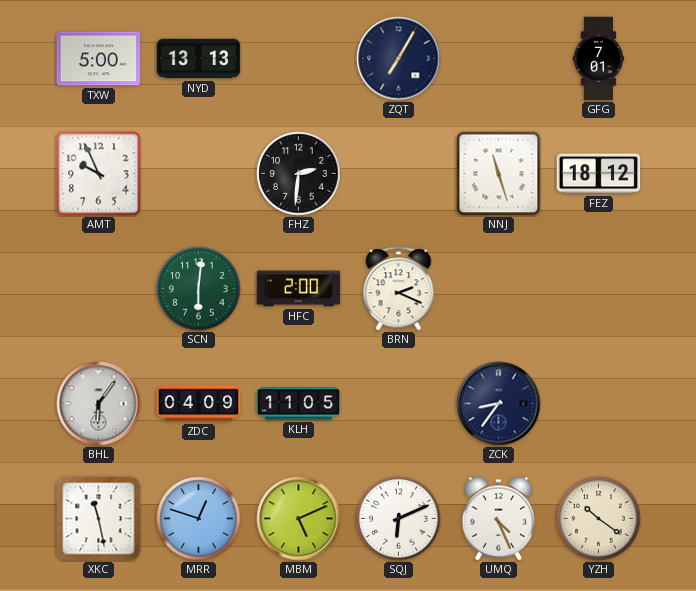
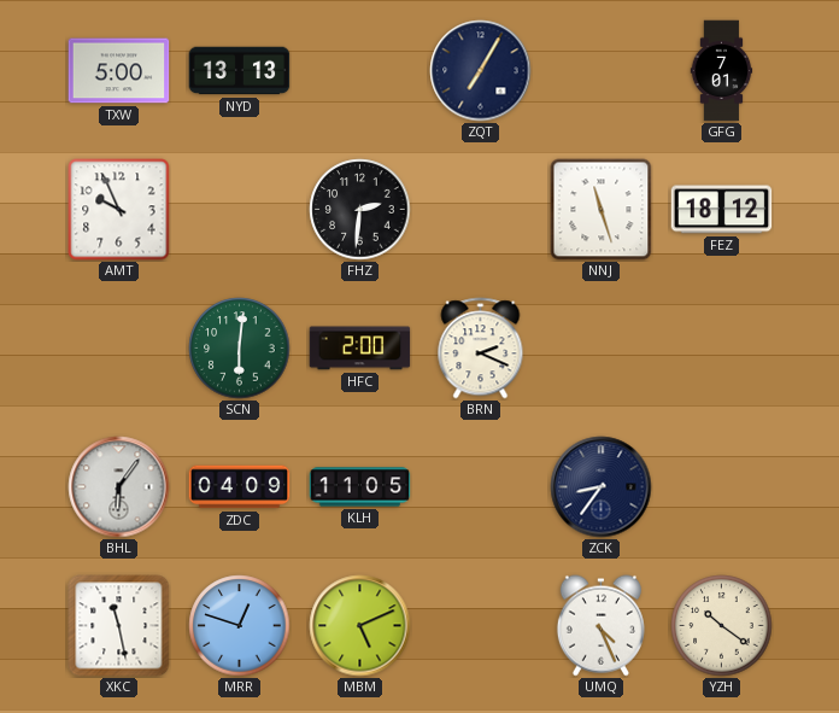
SQJ: 6:11 -> none
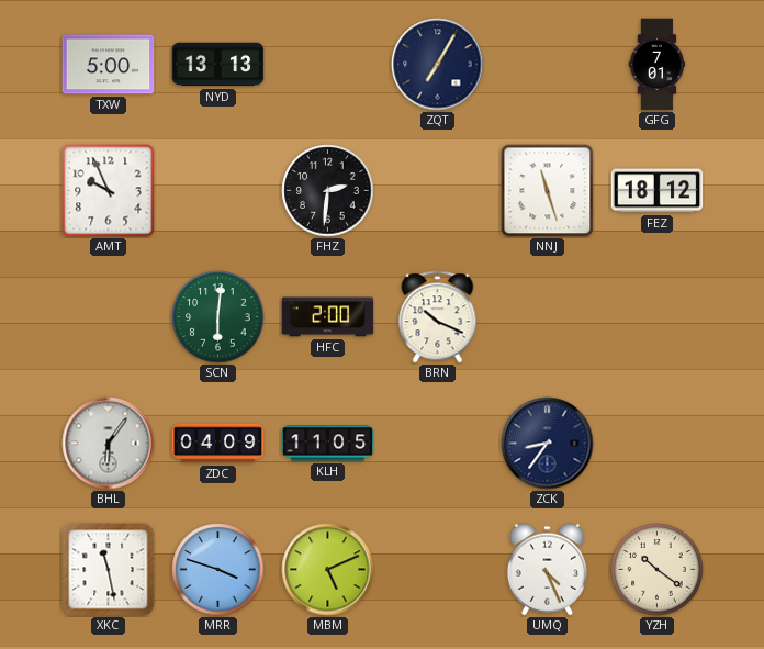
BRN: 2:19 -> 10:19
MRR: 12:48 -> 3:48
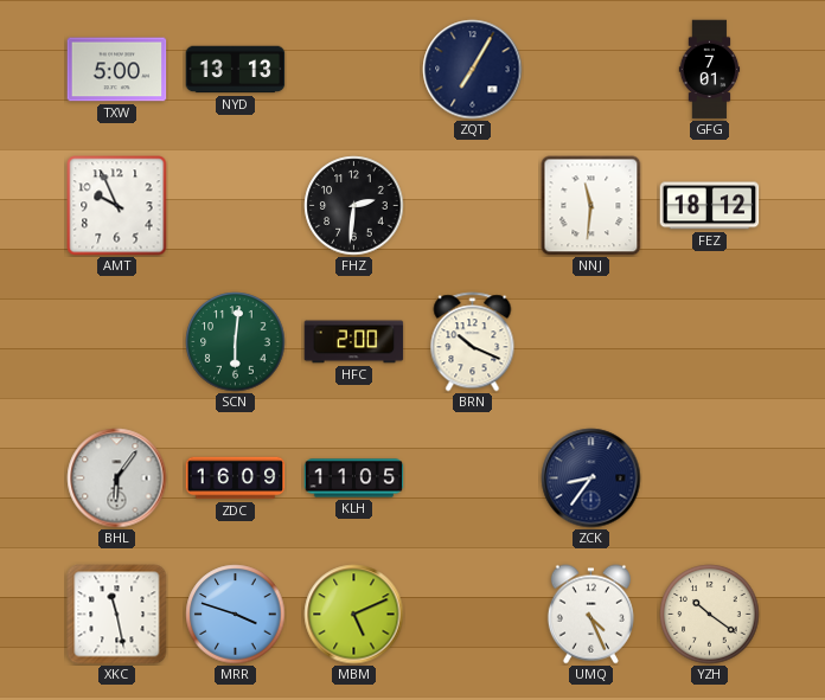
NNJ: 11:27 -> 11:31
ZDC: 04:09 -> 16:09
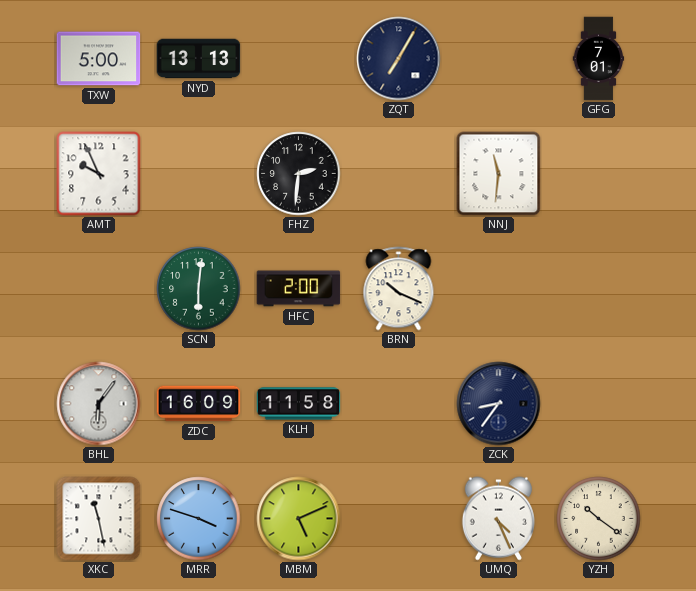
FEZ: 18:12 -> none
KLH: 11:05 -> 11:58
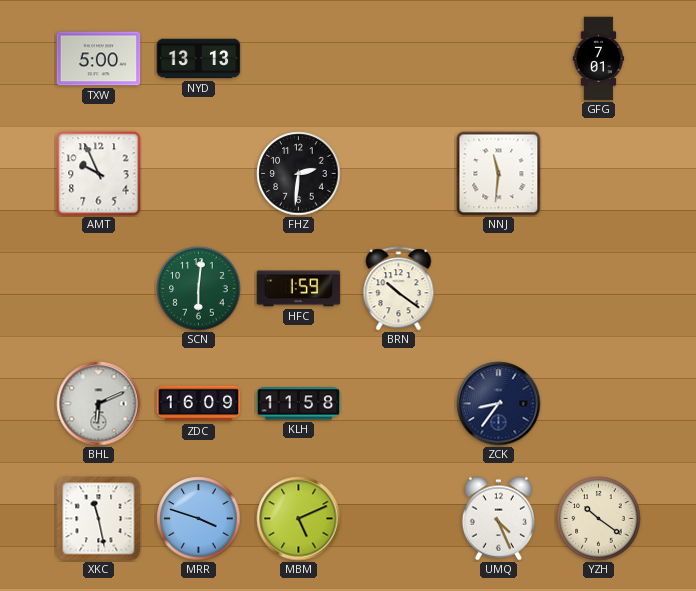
ZQT: 7:05 -> none
HFC: 2:00 -> 1:59
BRN: 10:19 -> 10:21
BHL: 6:06 -> 6:11
